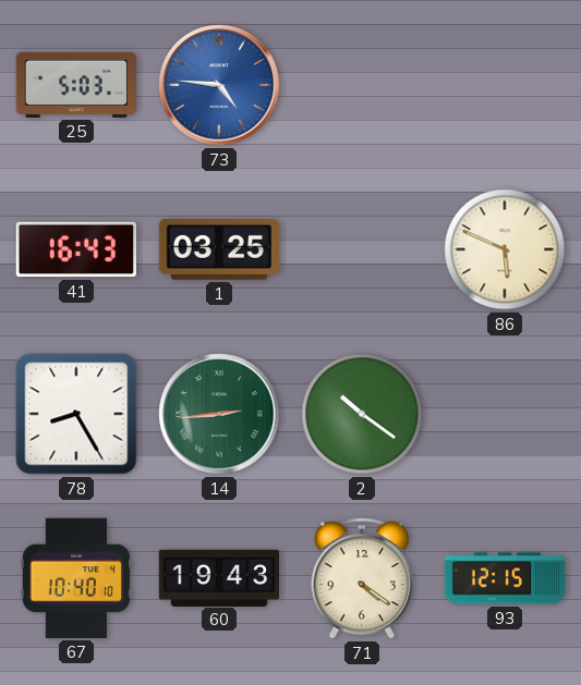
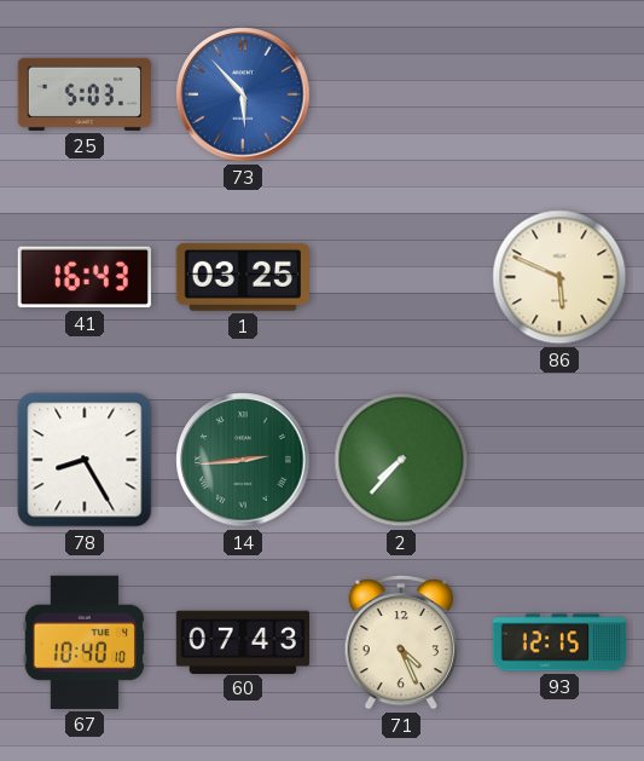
73: 4:46 -> 5:53
2: 10:21 -> 7:37
60: 19:43 -> 07:43
71: 4:21 -> 4:26
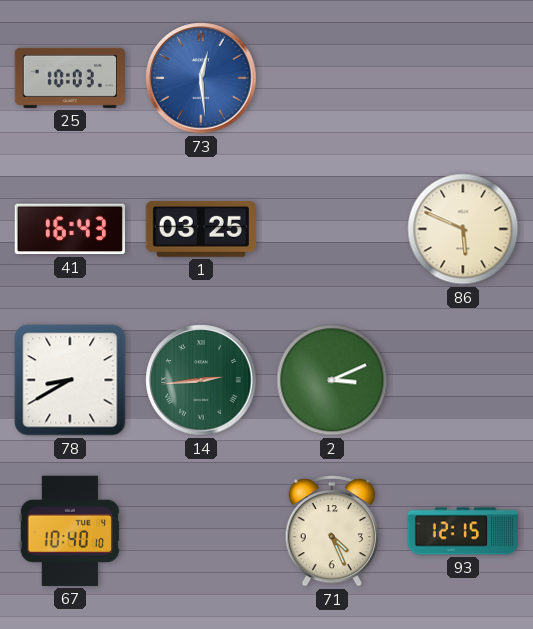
25: 5:03 -> 10:03
73: 5:53 -> 12:29
78: 8:25 -> 8:40
2: 7:37 -> 3:11
60: 07:43 -> none
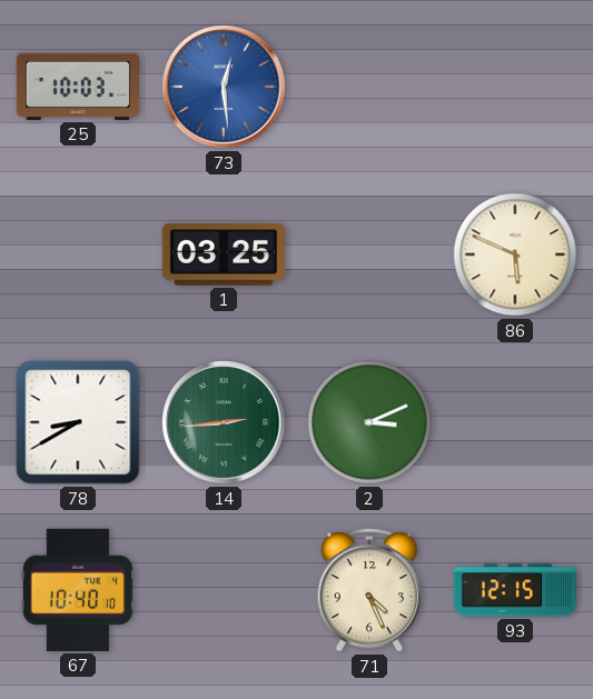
41: 16:43 -> none
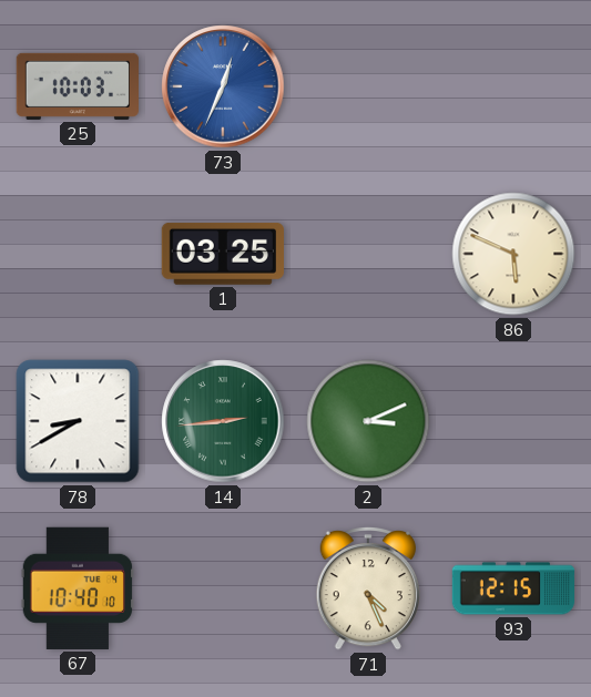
73: 12:29 -> 12:34
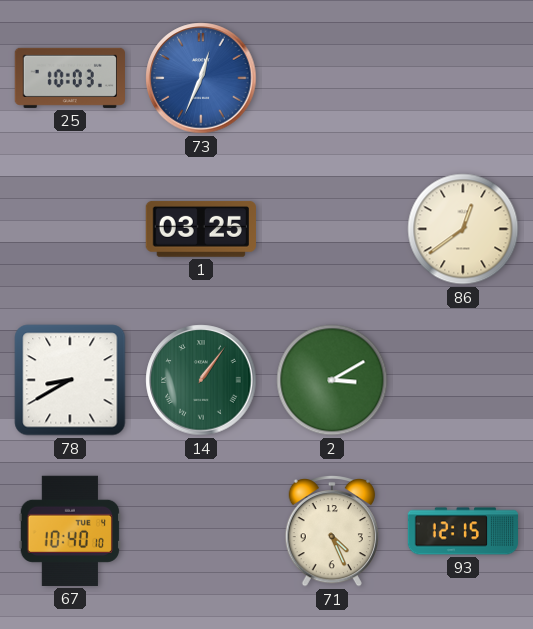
86: 5:49 -> 12:39
14: 2:44 -> 1:06
2: 3:11 -> 3:10
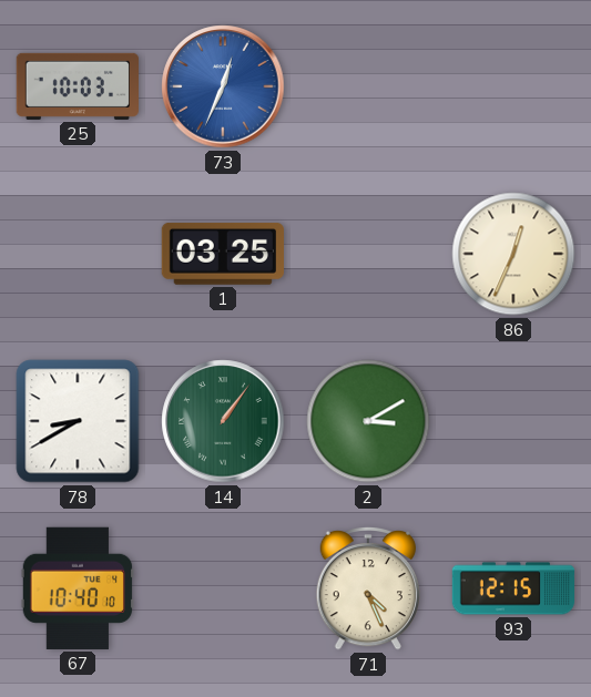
86: 12:39 -> 12:34
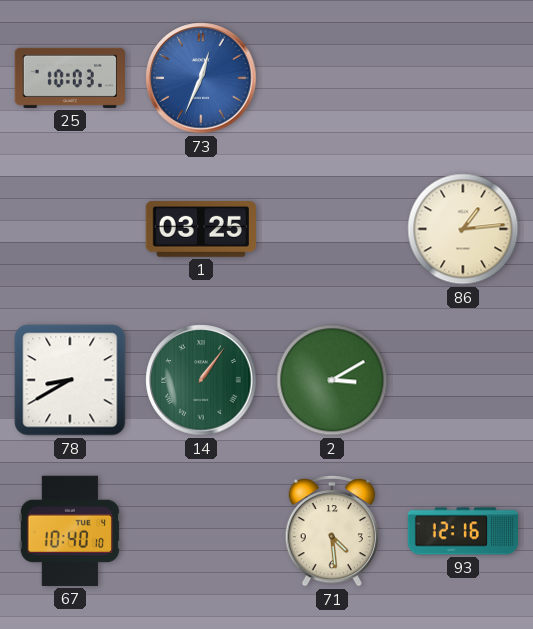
86: 12:34 -> 1:14
71: 4:26 -> 4:29
93: 12:15 -> 12:16
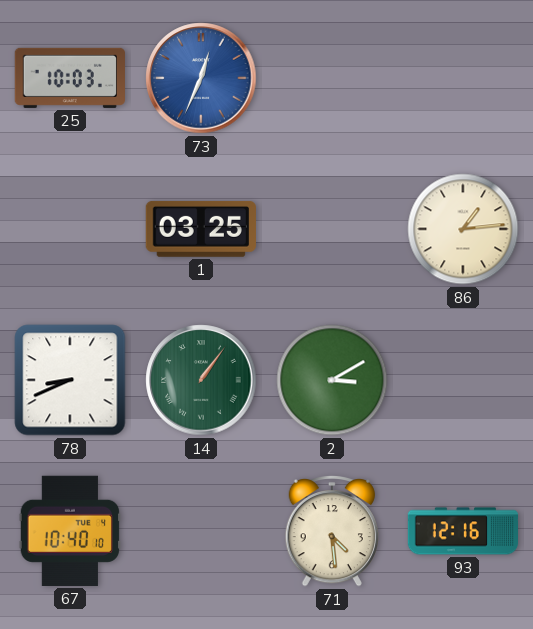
78: 8:40 -> 8:41
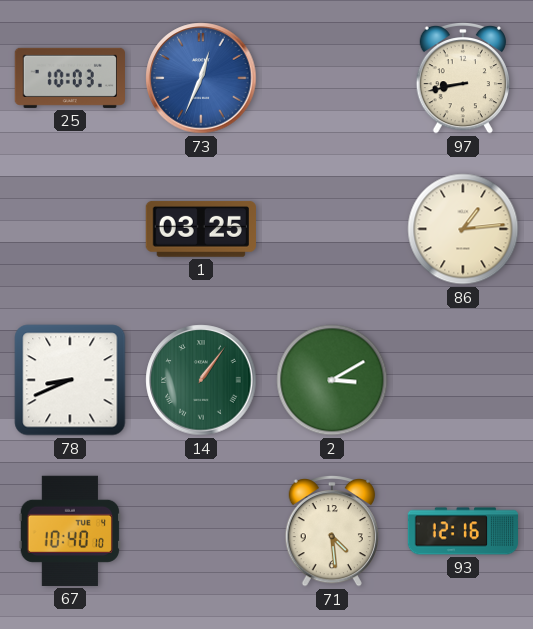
97: none -> 8:43
